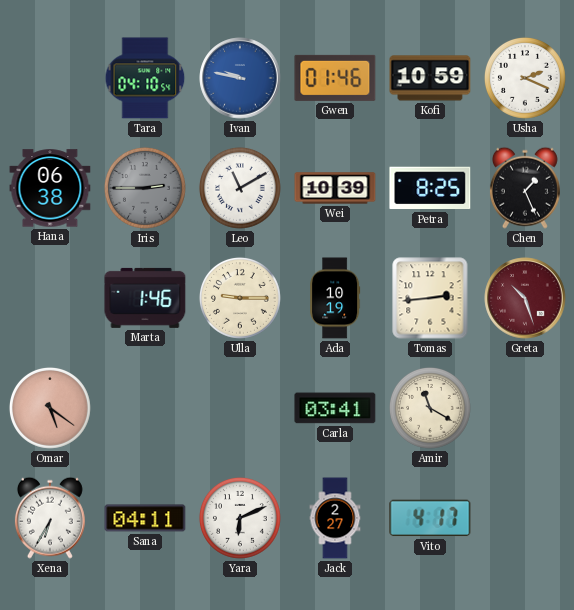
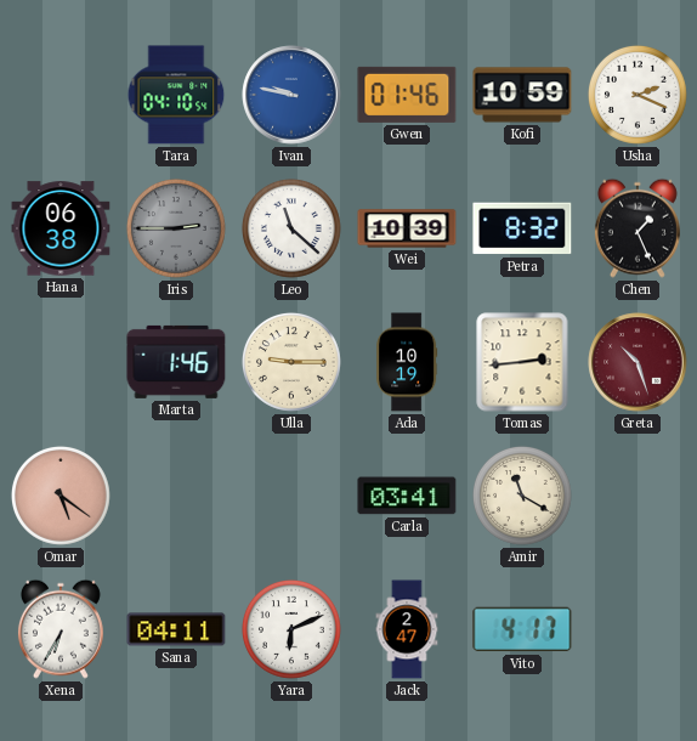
Leo: 11:10 -> 11:22
Petra: 8:25 -> 8:32
Jack: 2:27 -> 2:47
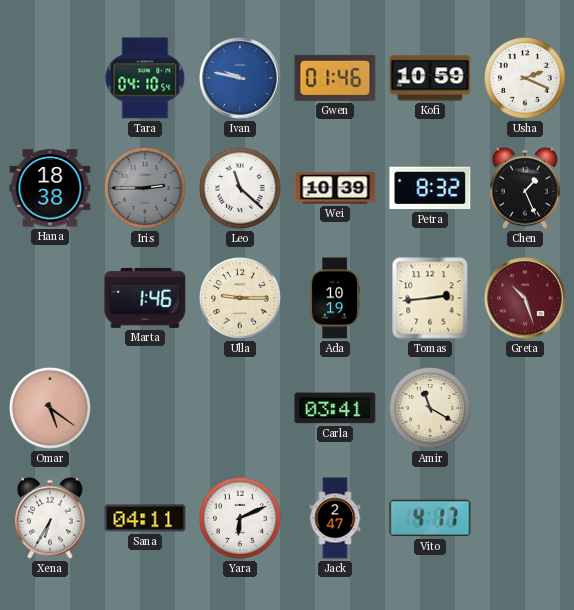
Hana: 06:38 -> 18:38
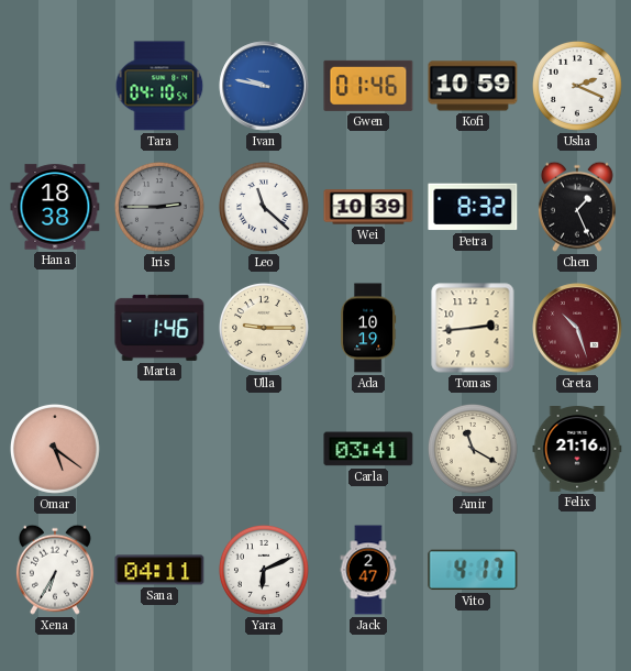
Felix: none -> 21:16
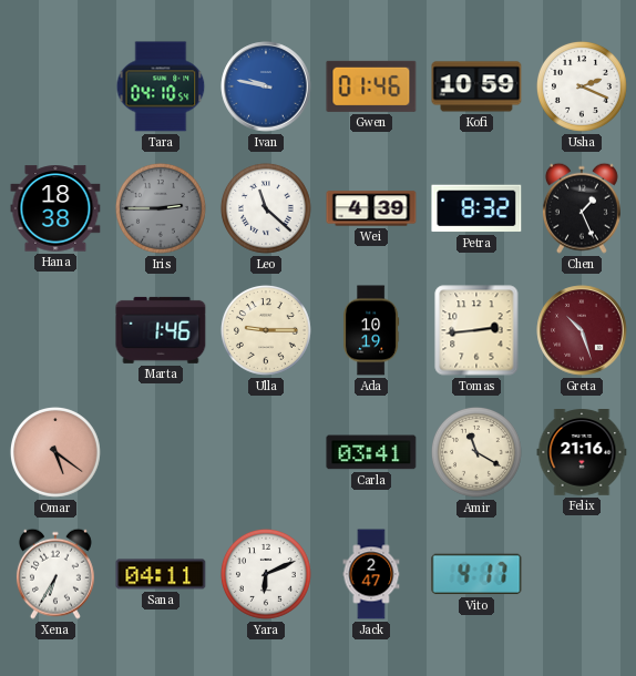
Wei: 10:39 -> 4:39
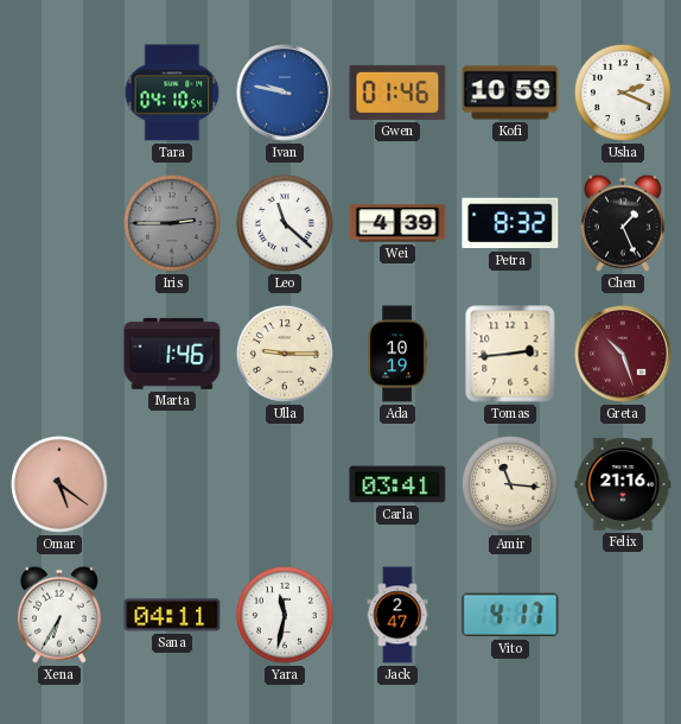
Hana: 18:38 -> none
Amir: 11:20 -> 11:16
Yara: 6:11 -> 11:32
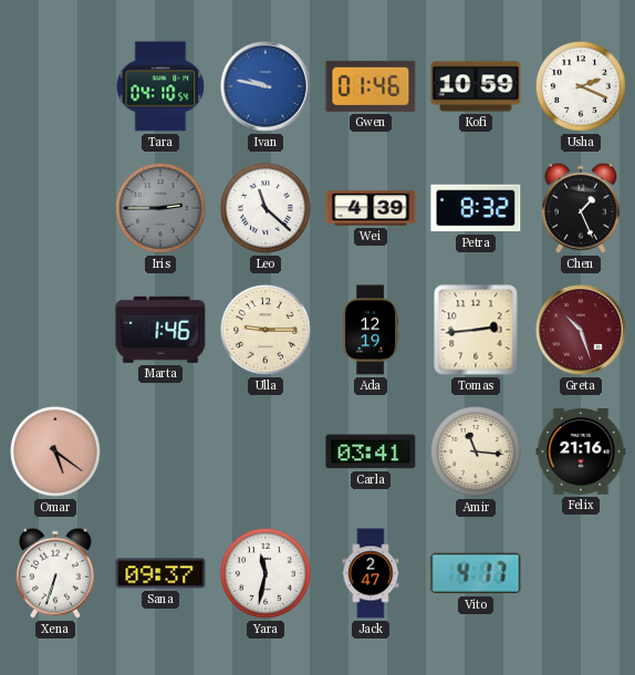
Ada: 10:19 -> 12:19
Xena: 6:35 -> 6:33
Sana: 04:11 -> 09:37
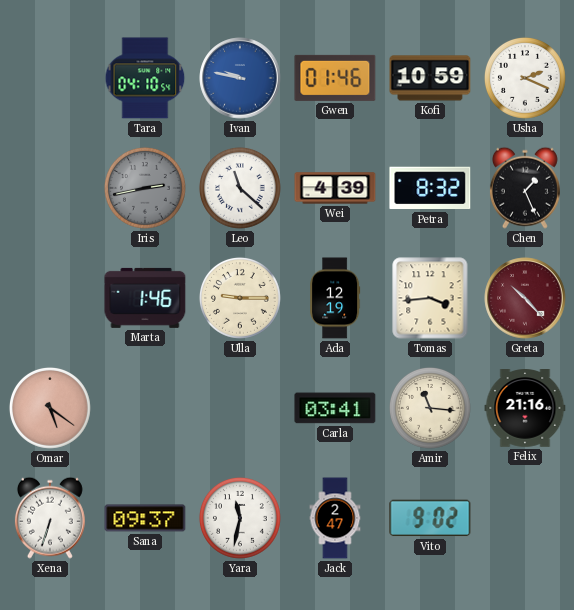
Iris: 2:45 -> 2:43
Tomas: 2:44 -> 3:44
Greta: 10:27 -> 10:23
Vito: 4:17 -> 9:02
